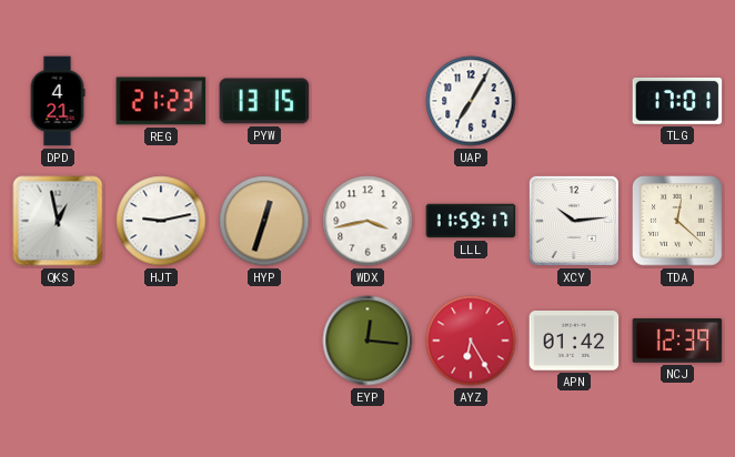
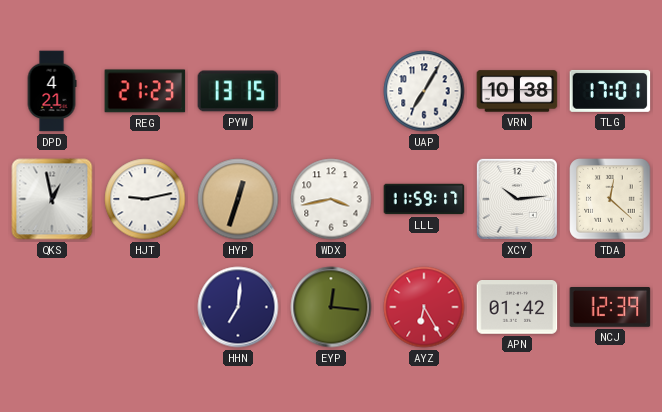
VRN: none -> 10:38
HHN: none -> 7:01
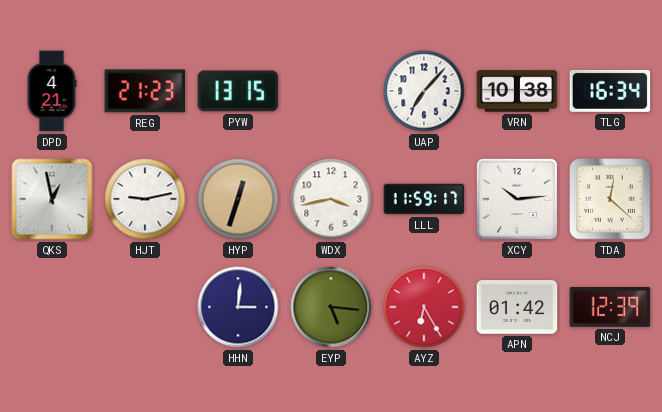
UAP: 7:05 -> 7:07
TLG: 17:01 -> 16:34
HHN: 7:01 -> 3:01
EYP: 12:16 -> 5:16
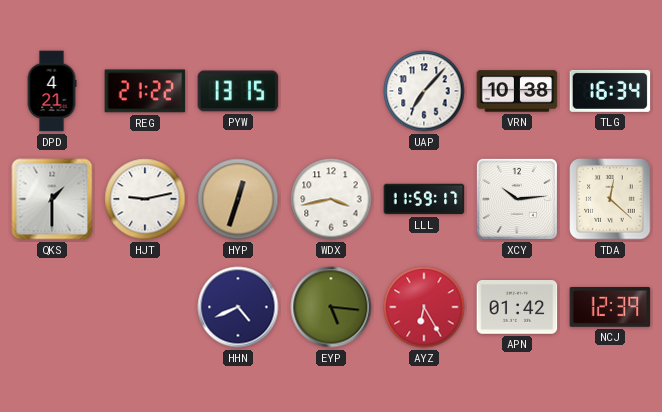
REG: 21:23 -> 21:22
QKS: 12:58 -> 1:30
HHN: 3:01 -> 4:41
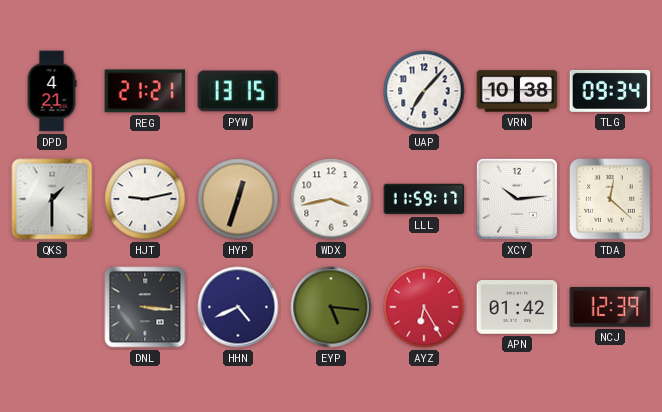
REG: 21:22 -> 21:21
TLG: 16:34 -> 09:34
DNL: none -> 3:16
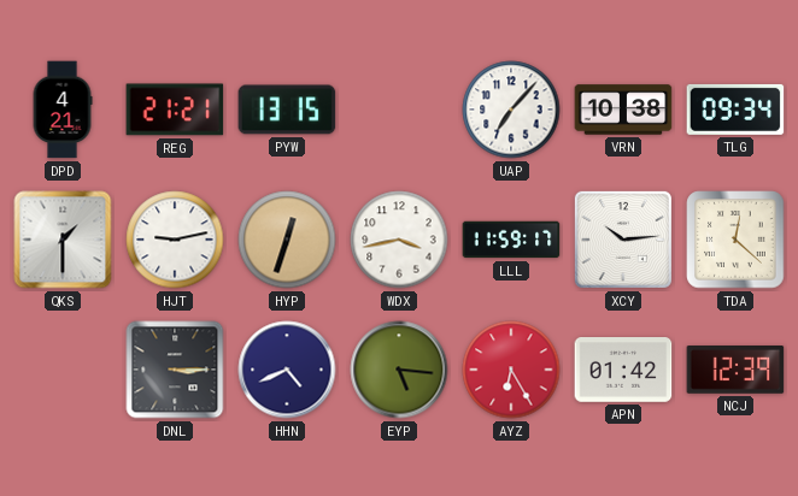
DNL: 3:16 -> 3:15
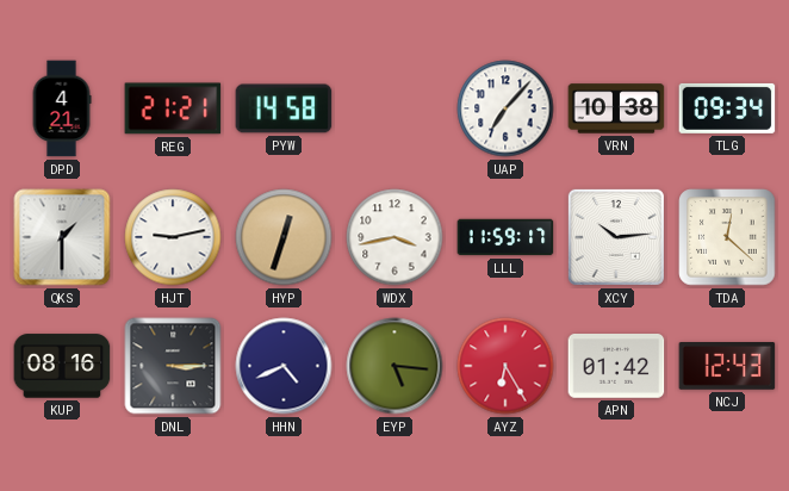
PYW: 13:15 -> 14:58
KUP: none -> 08:16
NCJ: 12:39 -> 12:43
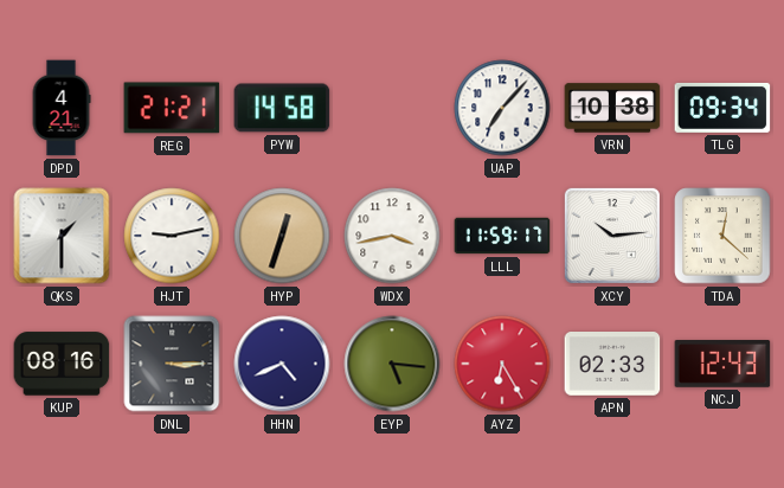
APN: 01:42 -> 02:33
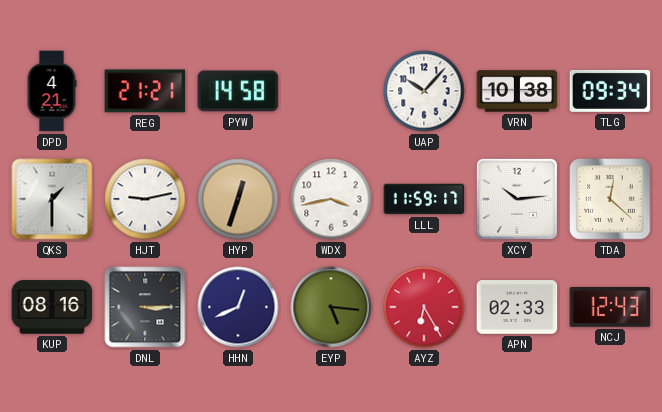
UAP: 7:07 -> 10:07
HHN: 4:41 -> 12:41
